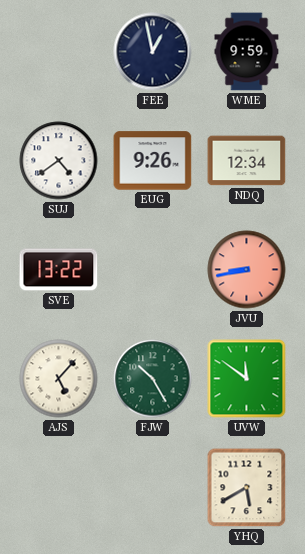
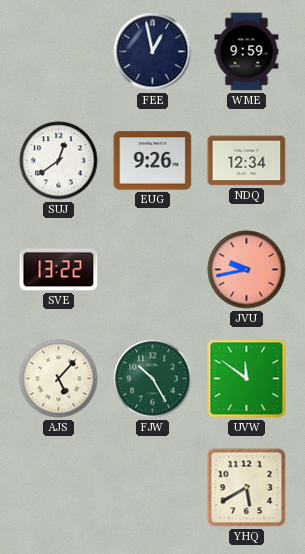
SUJ: 4:39 -> 12:39
JVU: 8:43 -> 9:43
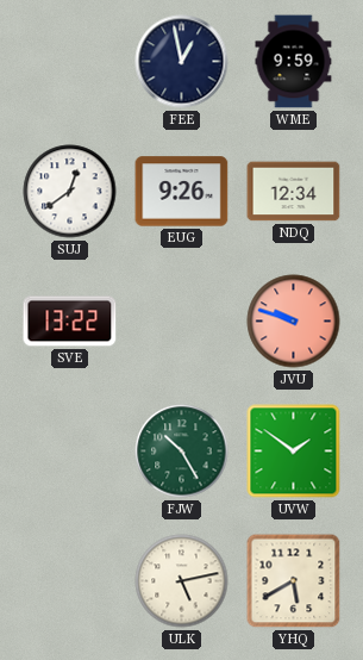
JVU: 9:43 -> 9:48
AJS: 5:07 -> none
UVW: 11:51 -> 1:51
ULK: none -> 5:13
